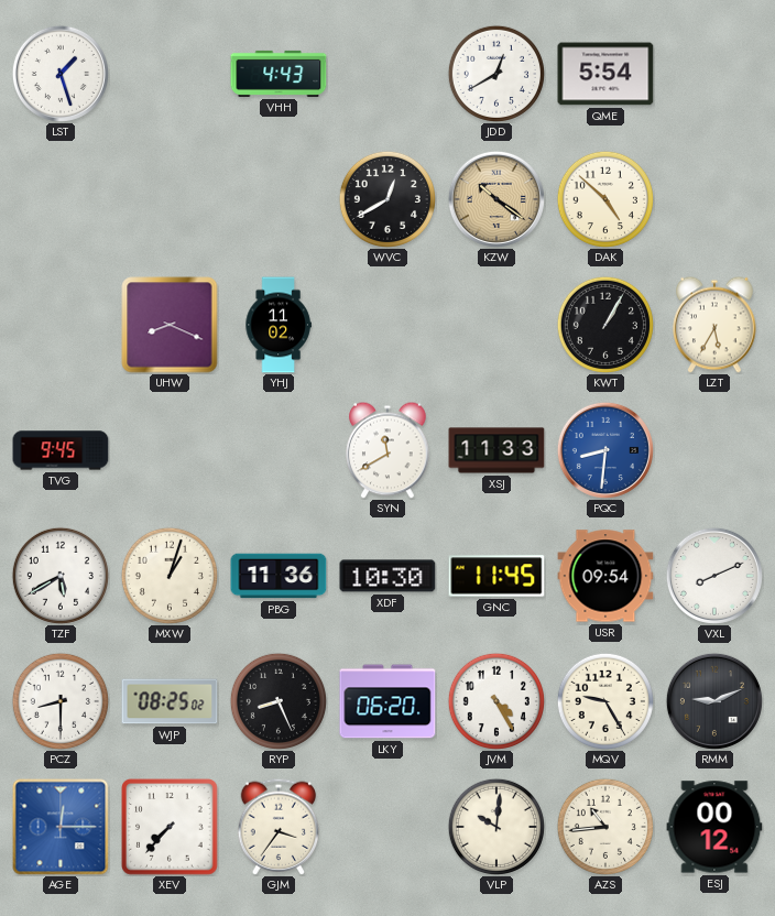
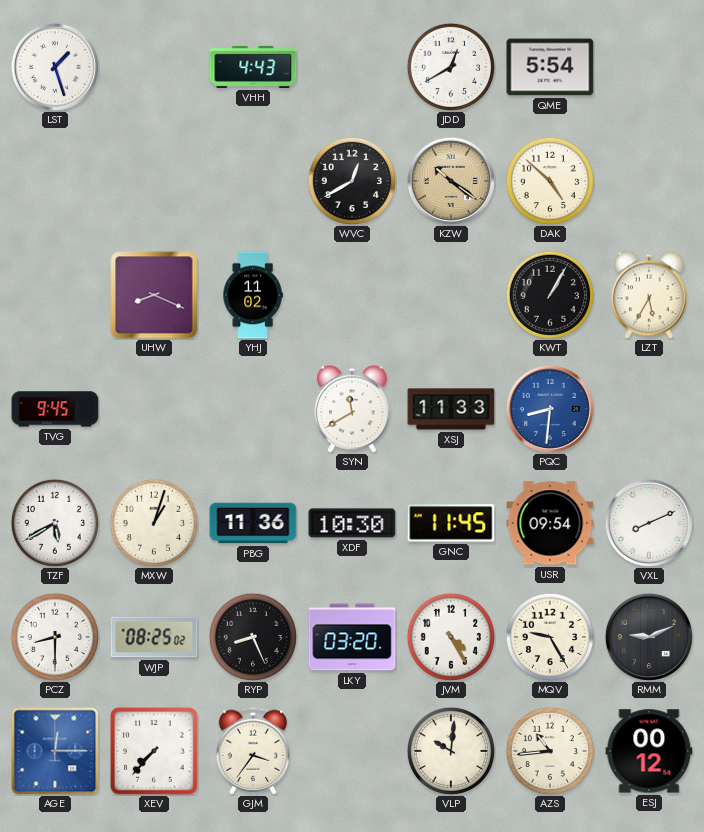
LKY: 06:20 -> 03:20
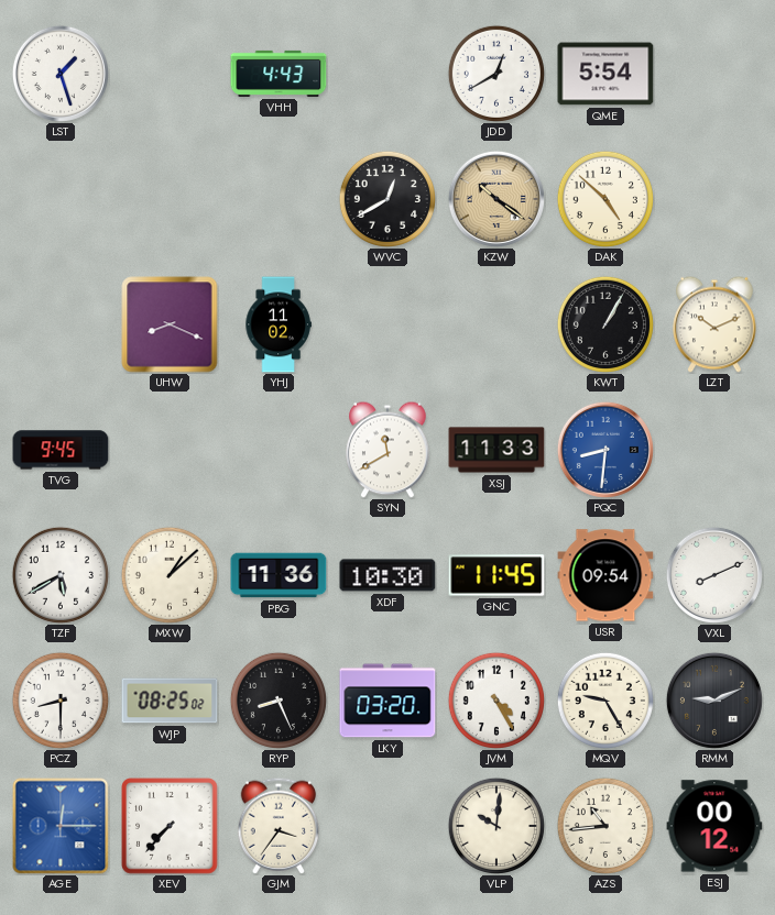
LZT: 5:35 -> 10:11
MXW: 1:03 -> 1:08
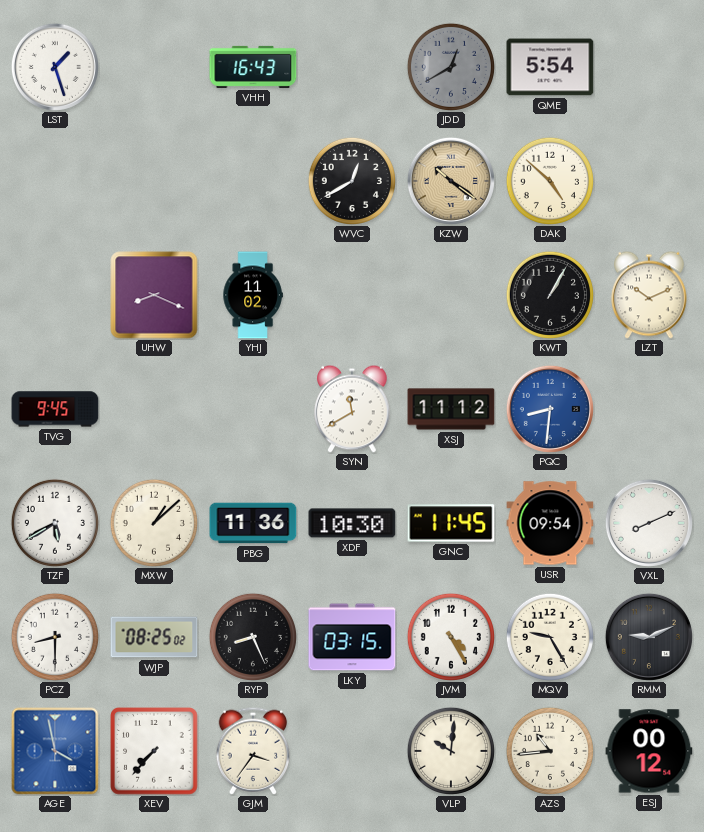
VHH: 4:43 -> 16:43
JDD dial: white -> grey
XSJ: 11:33 -> 11:12
LKY: 03:20 -> 03:15
AGE: 12:15 -> 3:58
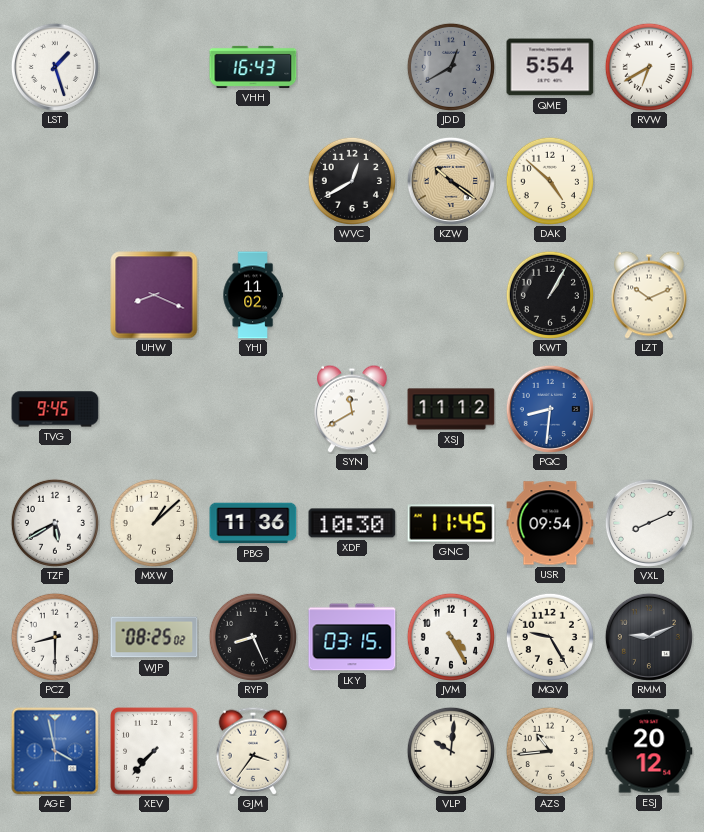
RVW: none -> 6:40
ESJ: 00:12 -> 20:12
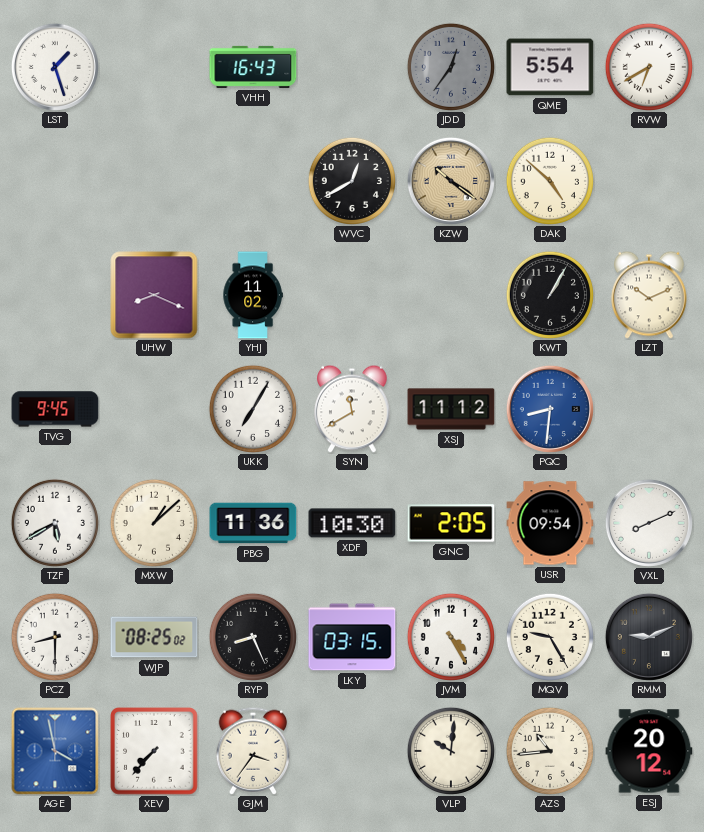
JDD: 12:40 -> 12:36
UKK: none -> 7:05
GNC: 11:45 -> 2:05
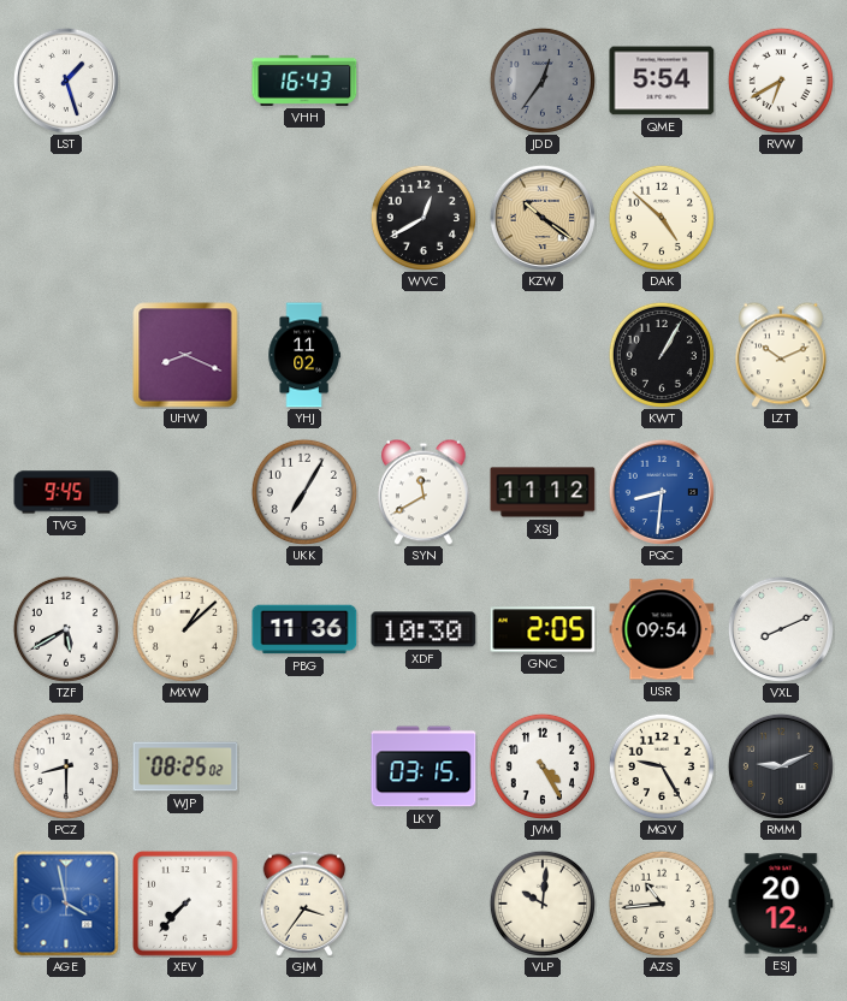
RYP: 8:26 -> none
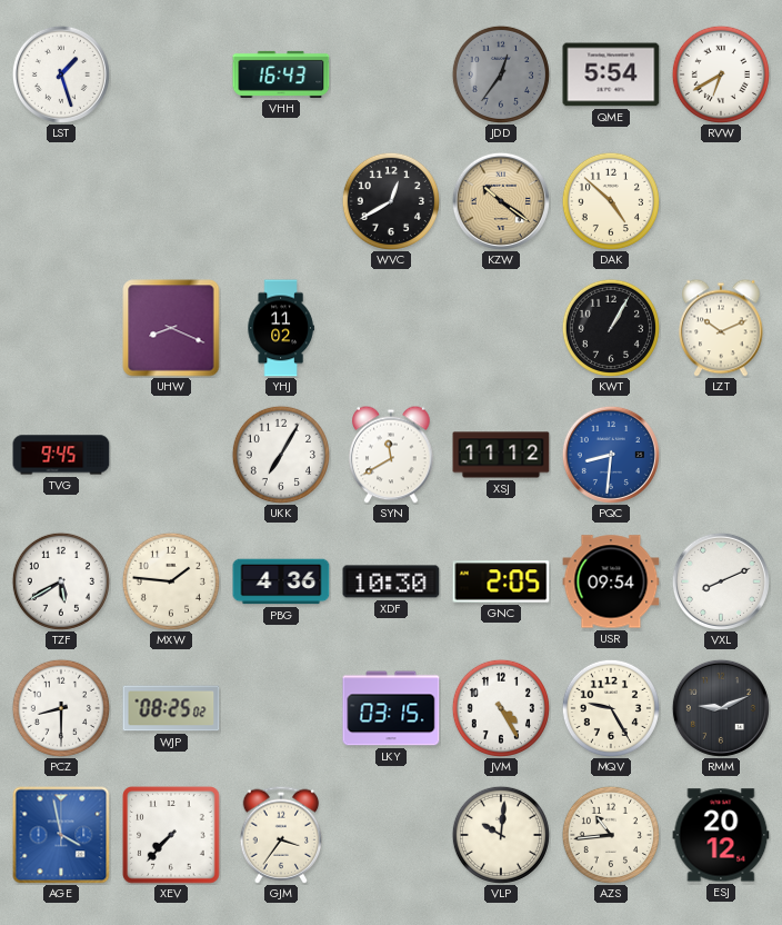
MXW: 1:08 -> 1:46
PBG: 11:36 -> 4:36
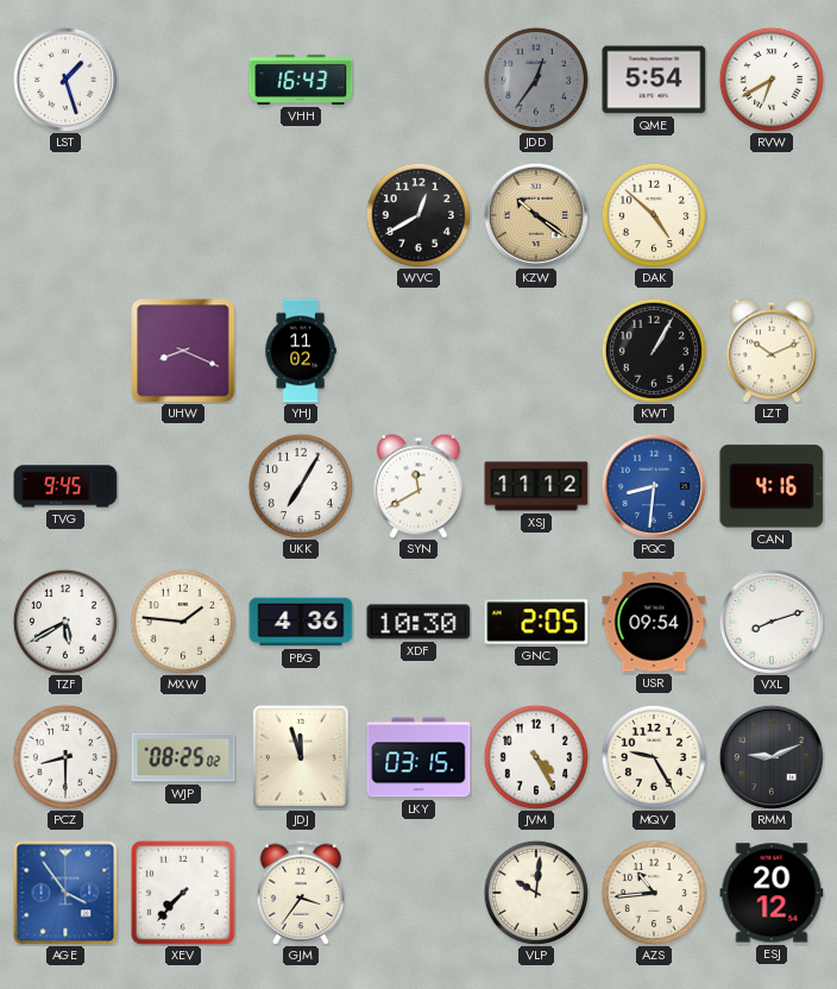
CAN: none -> 4:16
VXL: 8:11 -> 8:12
JDJ: none -> 11:57
AGE: 3:58 -> 3:54
